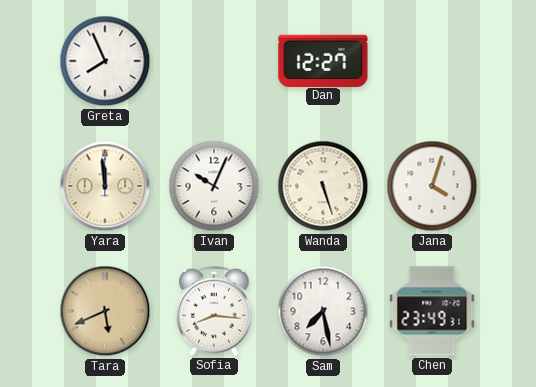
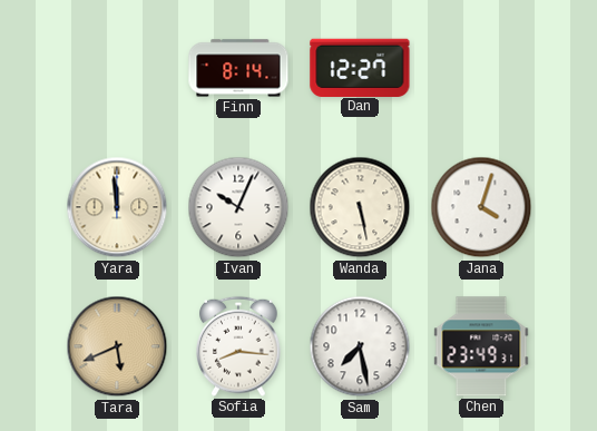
Greta: 7:56 -> none
Finn: none -> 8:14
Wanda: 5:27 -> 5:28
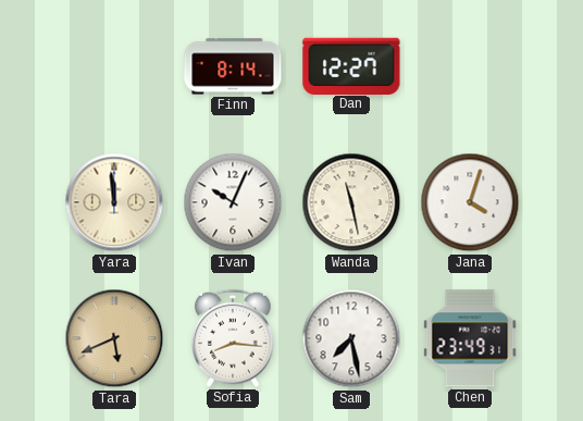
Wanda: 5:28 -> 11:28
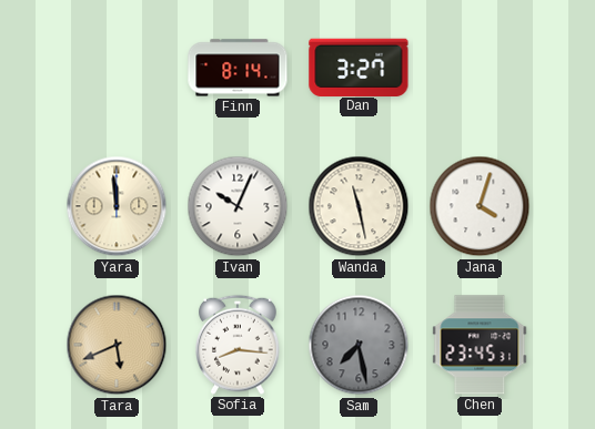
Dan: 12:27 -> 3:27
Sam dial: white -> grey
Chen: 23:49 -> 23:45
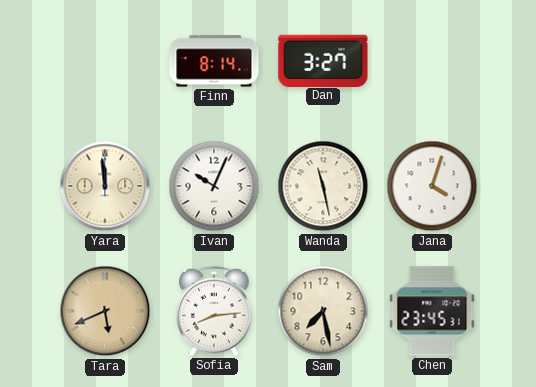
Sofia: 8:16 -> 8:14
Sam dial: grey -> cream
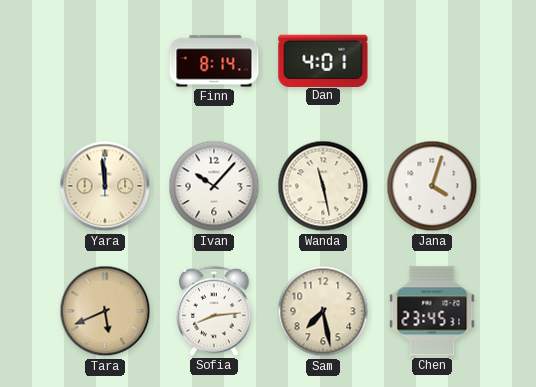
Dan: 3:27 -> 4:01
Ivan: 10:04 -> 10:07
